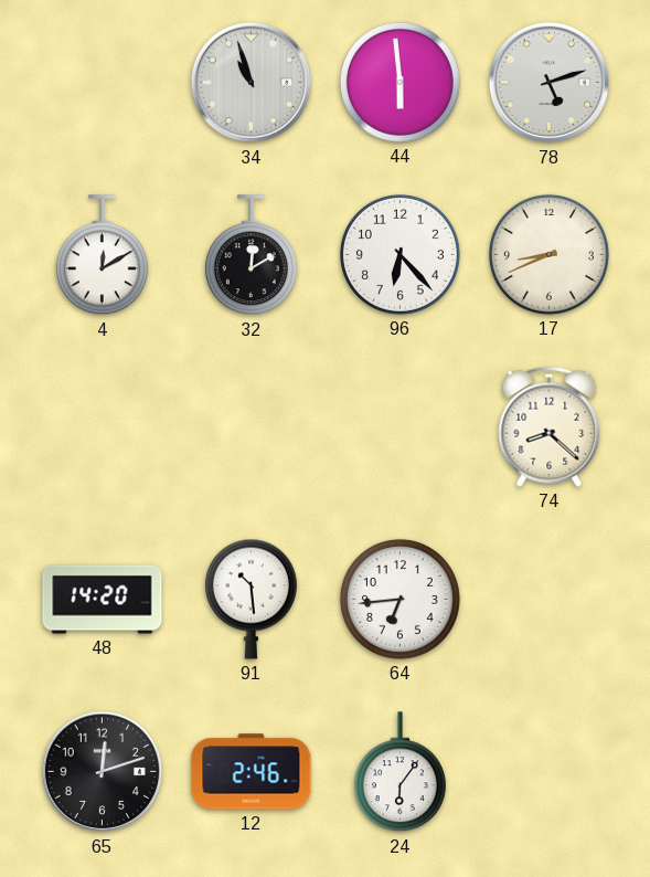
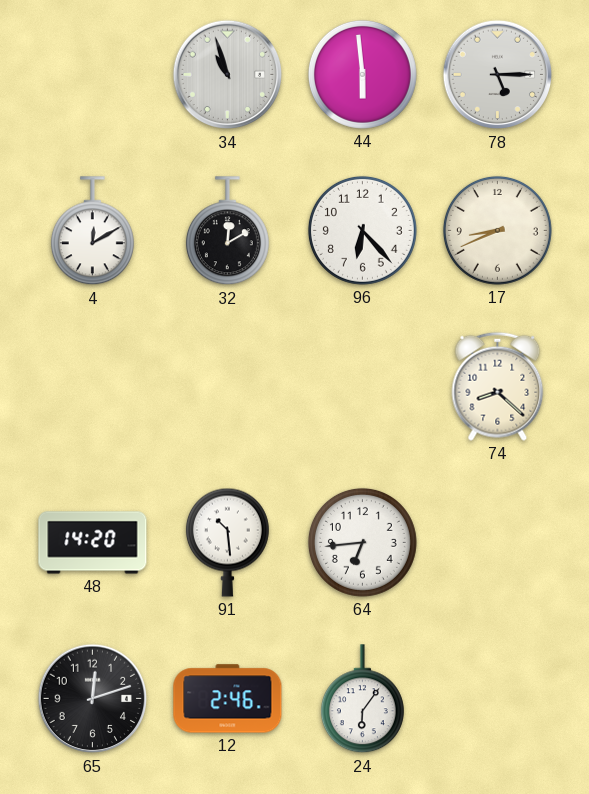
78: 5:12 -> 5:15
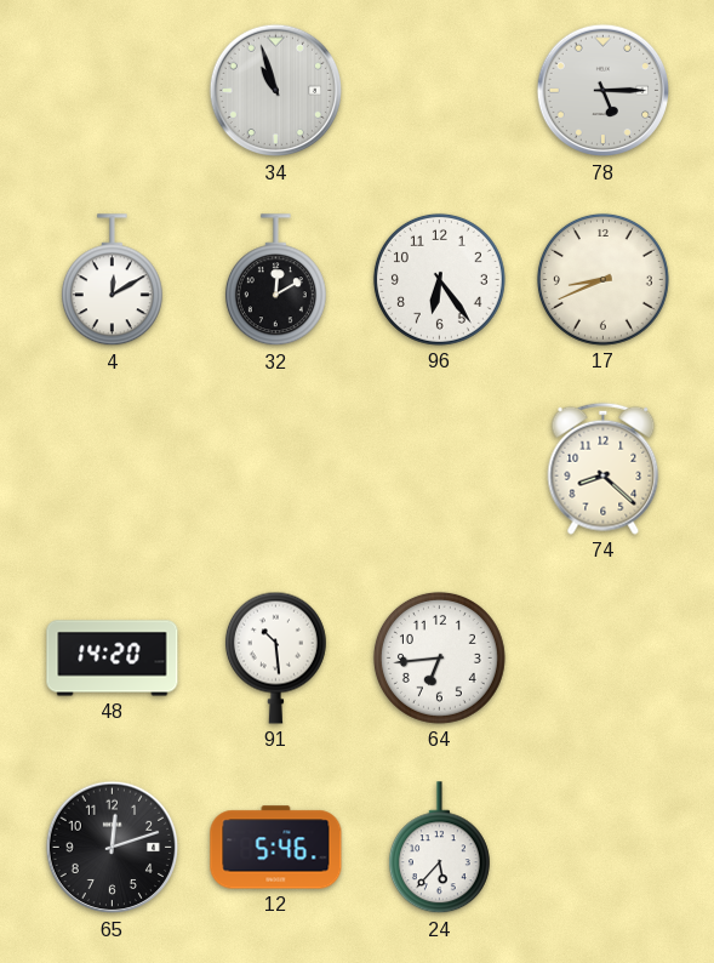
44: 5:59 -> none
96: 6:23 -> 6:24
12: 2:46 -> 5:46
24: 6:06 -> 5:37
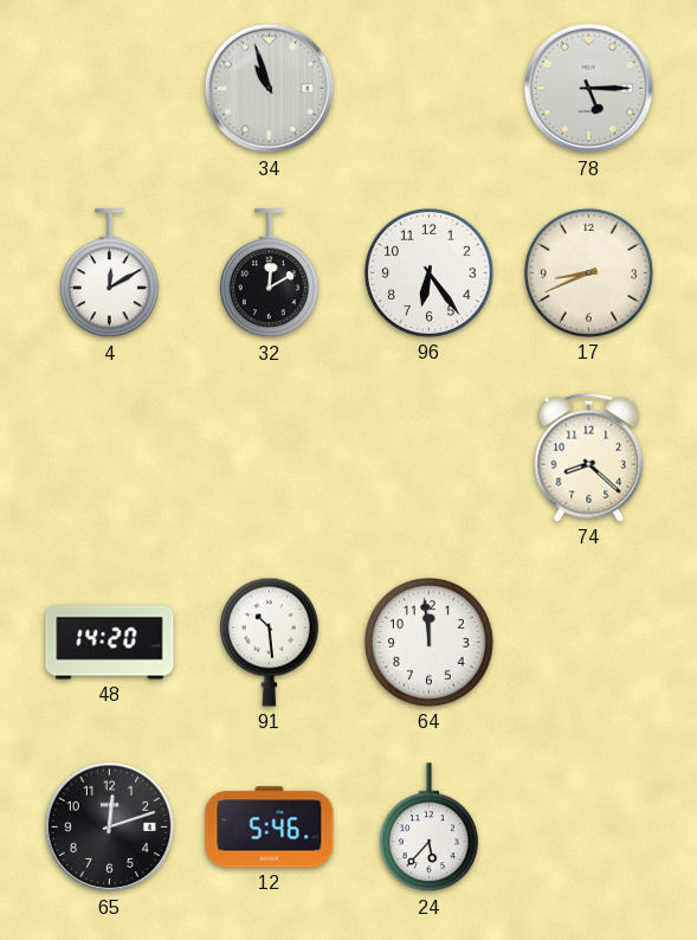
64: 6:44 -> 11:59
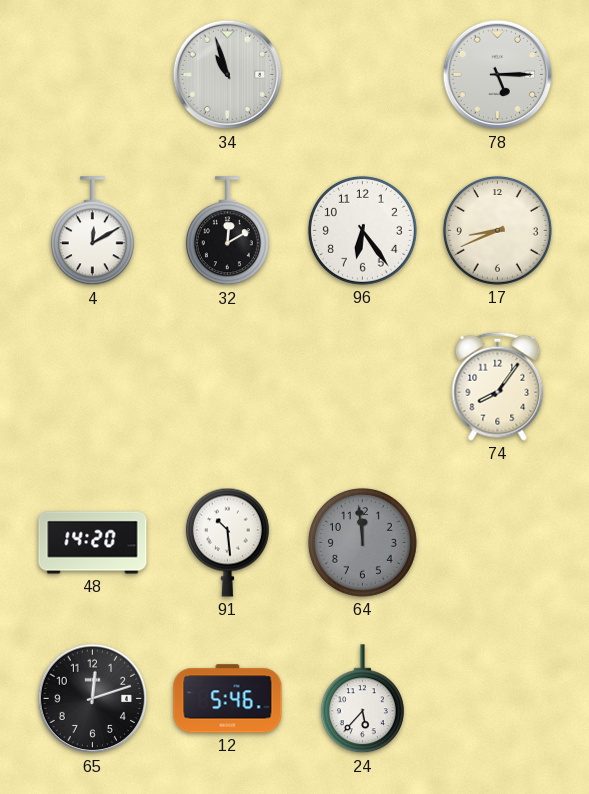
74: 8:22 -> 8:06
64 dial: white -> grey
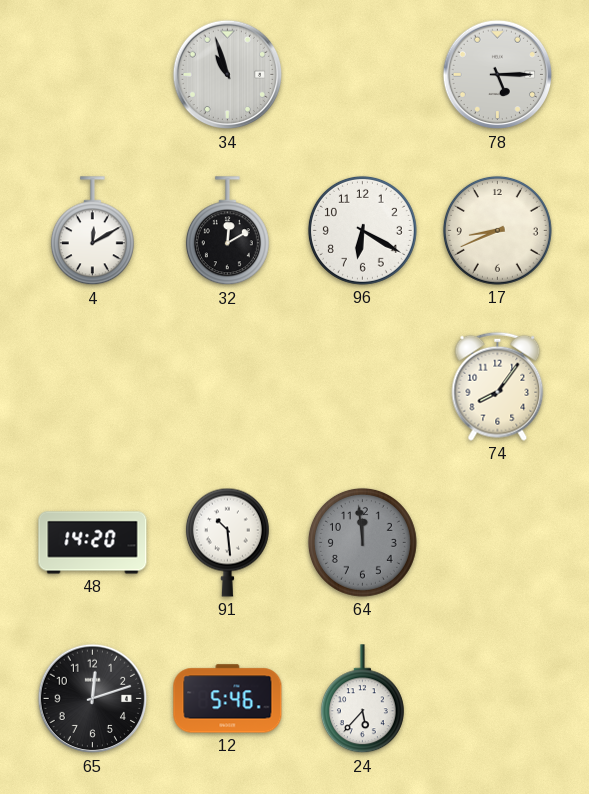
96: 6:24 -> 6:20
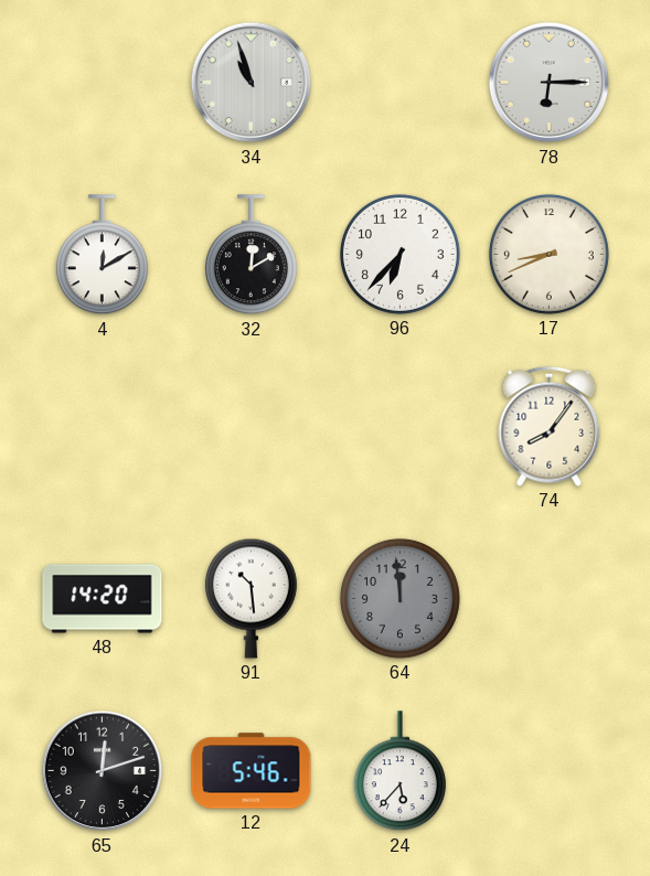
78: 5:15 -> 6:15
96: 6:20 -> 6:37
